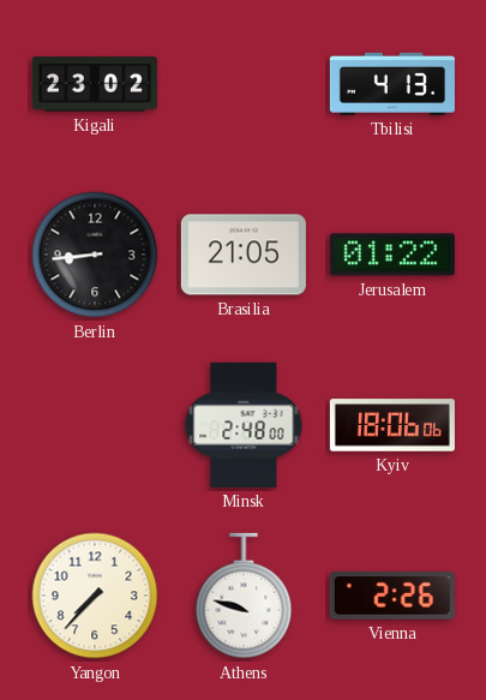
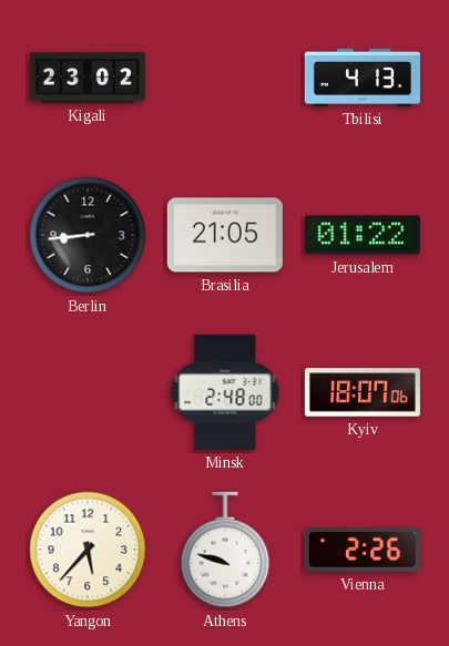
Kyiv: 18:06 -> 18:07
Yangon: 7:37 -> 5:37
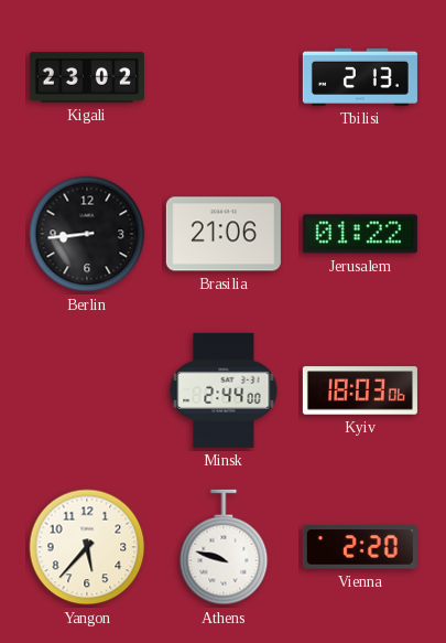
Tbilisi: 4:13 -> 2:13
Brasilia: 21:05 -> 21:06
Minsk: 2:48 -> 2:44
Kyiv: 18:07 -> 18:03
Vienna: 2:26 -> 2:20
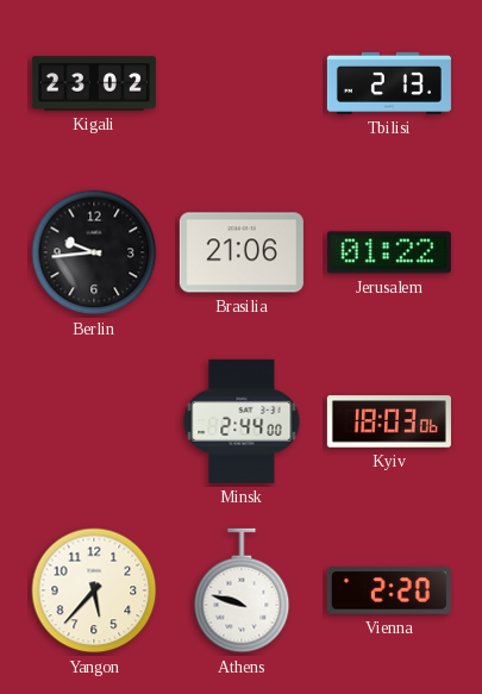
Berlin: 8:44 -> 9:44
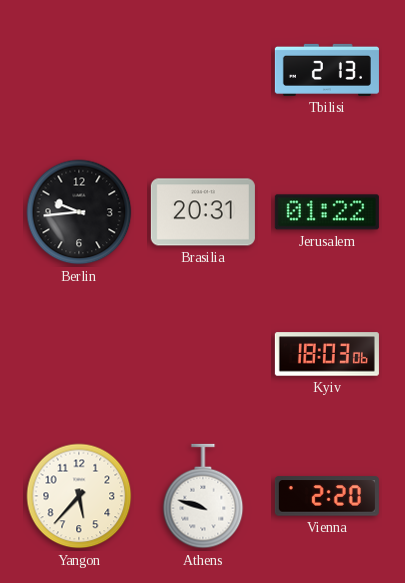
Kigali: 23:02 -> none
Brasilia: 21:06 -> 20:31
Minsk: 2:44 -> none
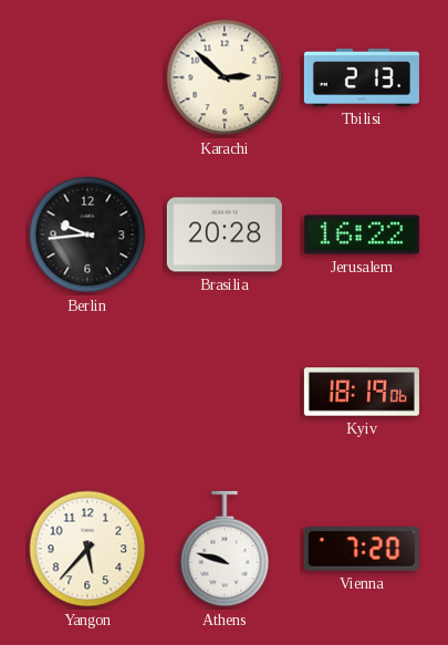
Karachi: none -> 2:52
Brasilia: 20:31 -> 20:28
Jerusalem: 01:22 -> 16:22
Kyiv: 18:03 -> 18:19
Vienna: 2:20 -> 7:20
